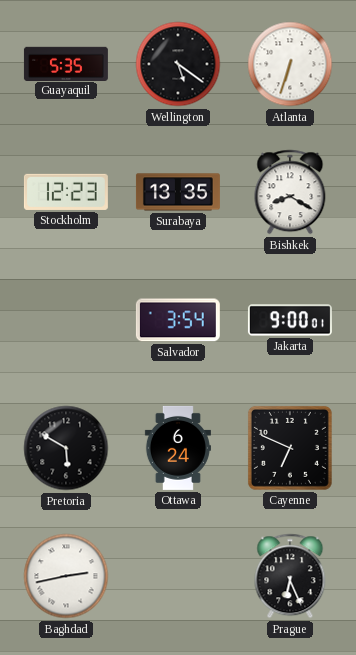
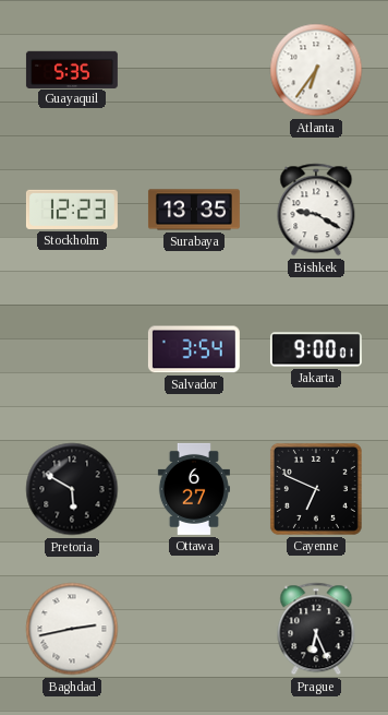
Wellington: 5:21 -> none
Atlanta: 6:33 -> 6:36
Bishkek: 8:20 -> 9:20
Ottawa: 6:24 -> 6:27
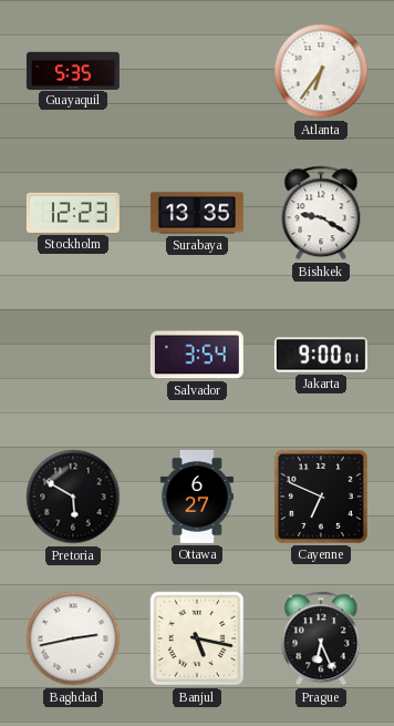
Banjul: none -> 5:17
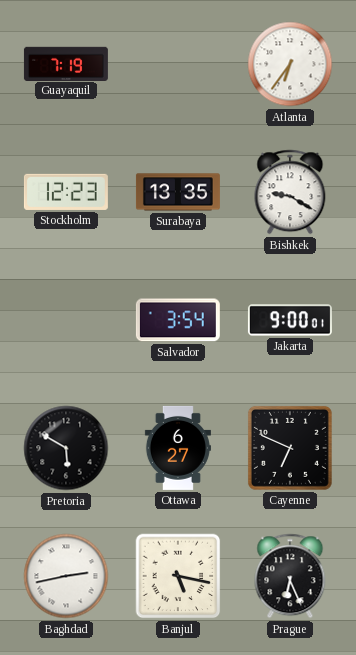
Guayaquil: 5:35 -> 7:19
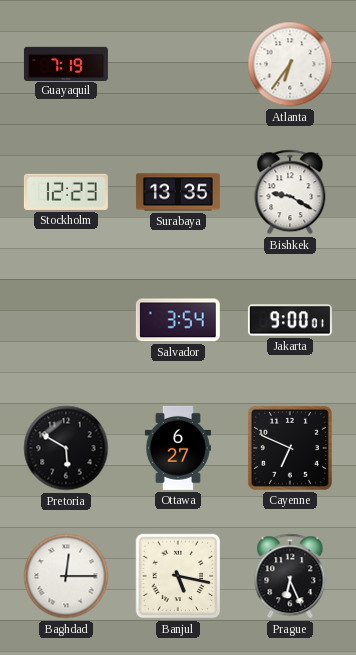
Baghdad: 2:43 -> 12:15
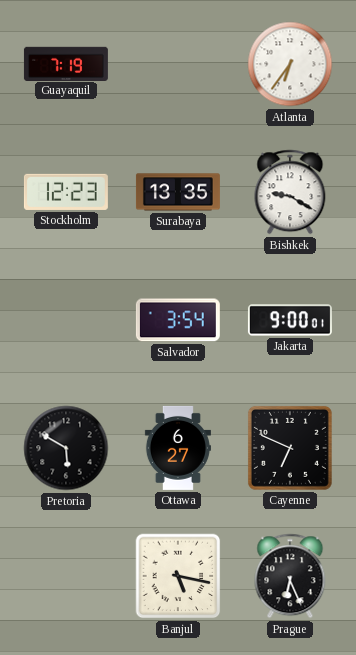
Baghdad: 12:15 -> none
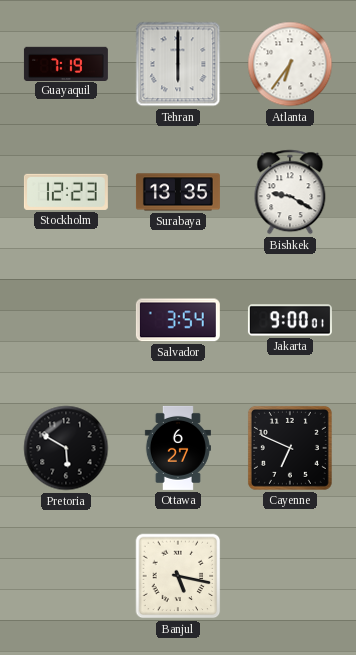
Tehran: none -> 6:00
Prague: 6:26 -> none
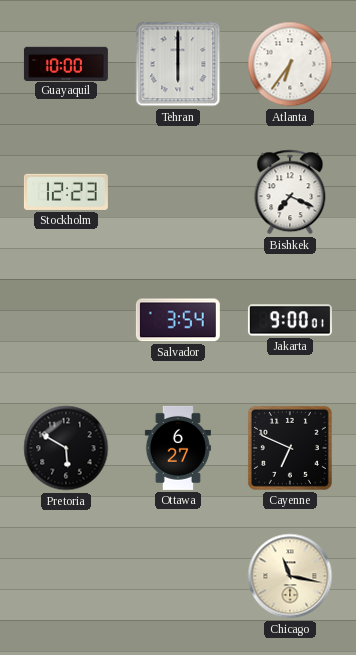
Guayaquil: 7:19 -> 10:00
Surabaya: 13:35 -> none
Bishkek: 9:20 -> 7:19
Banjul: 5:17 -> none
Chicago: none -> 11:17
